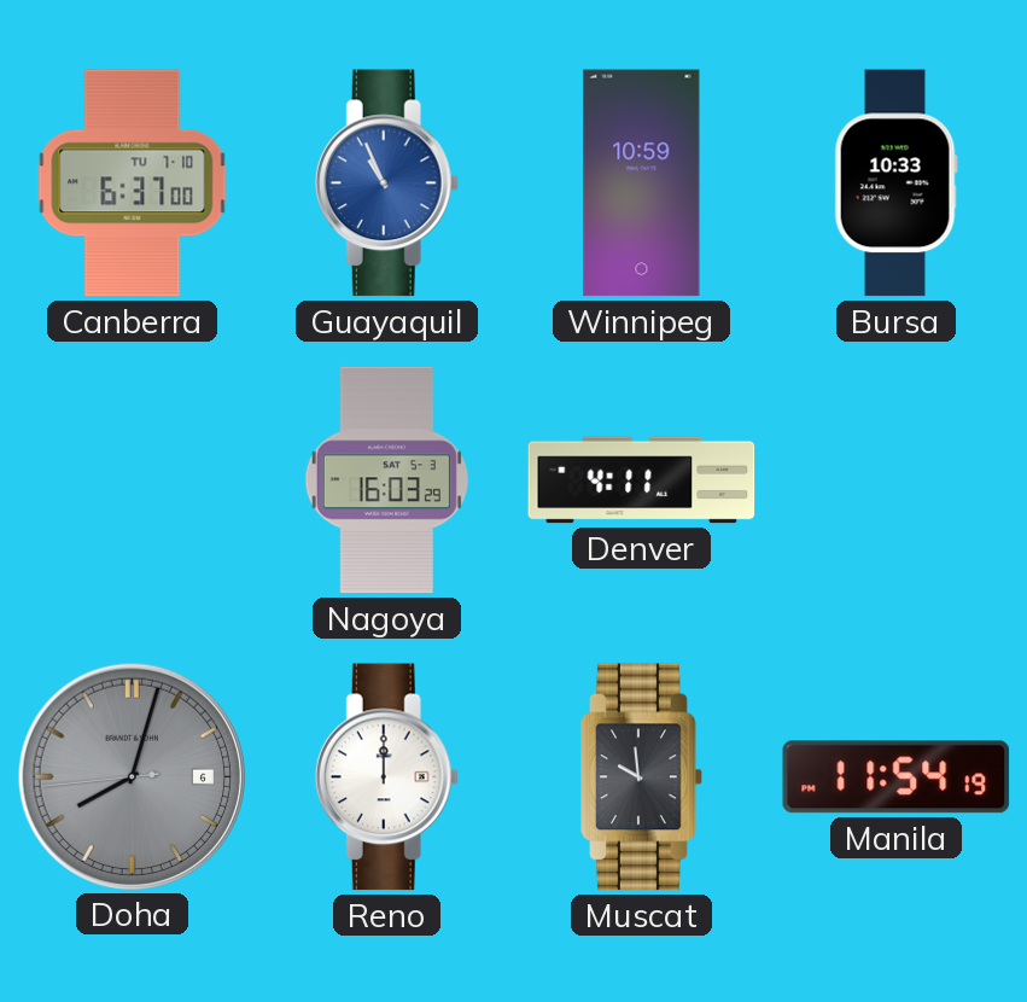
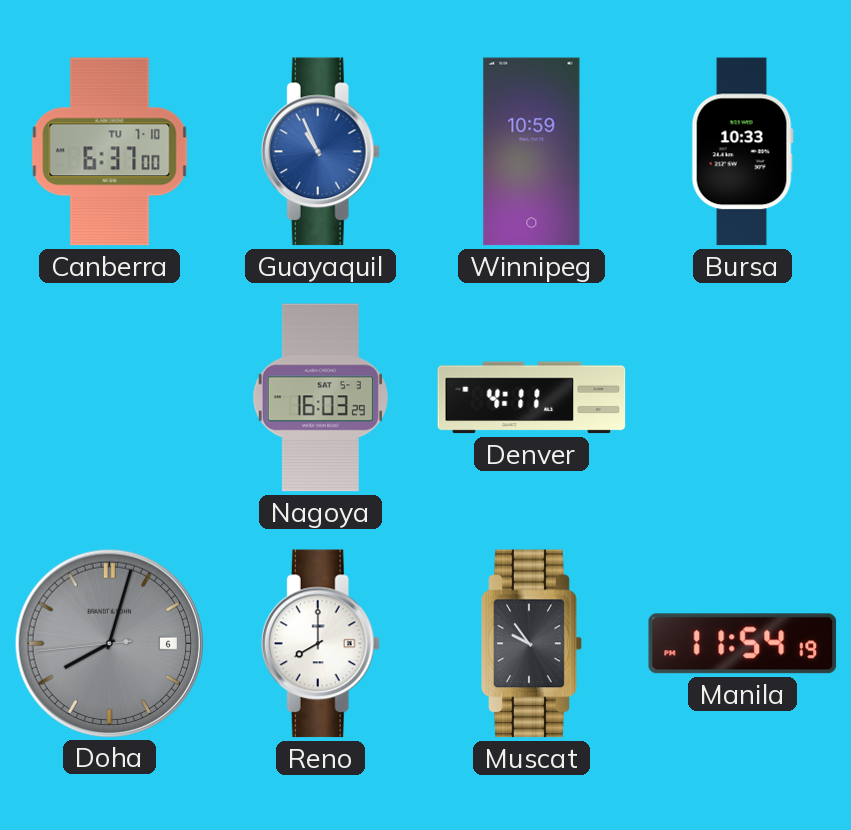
Reno: 12:00 -> 8:00
Muscat: 9:59 -> 9:54
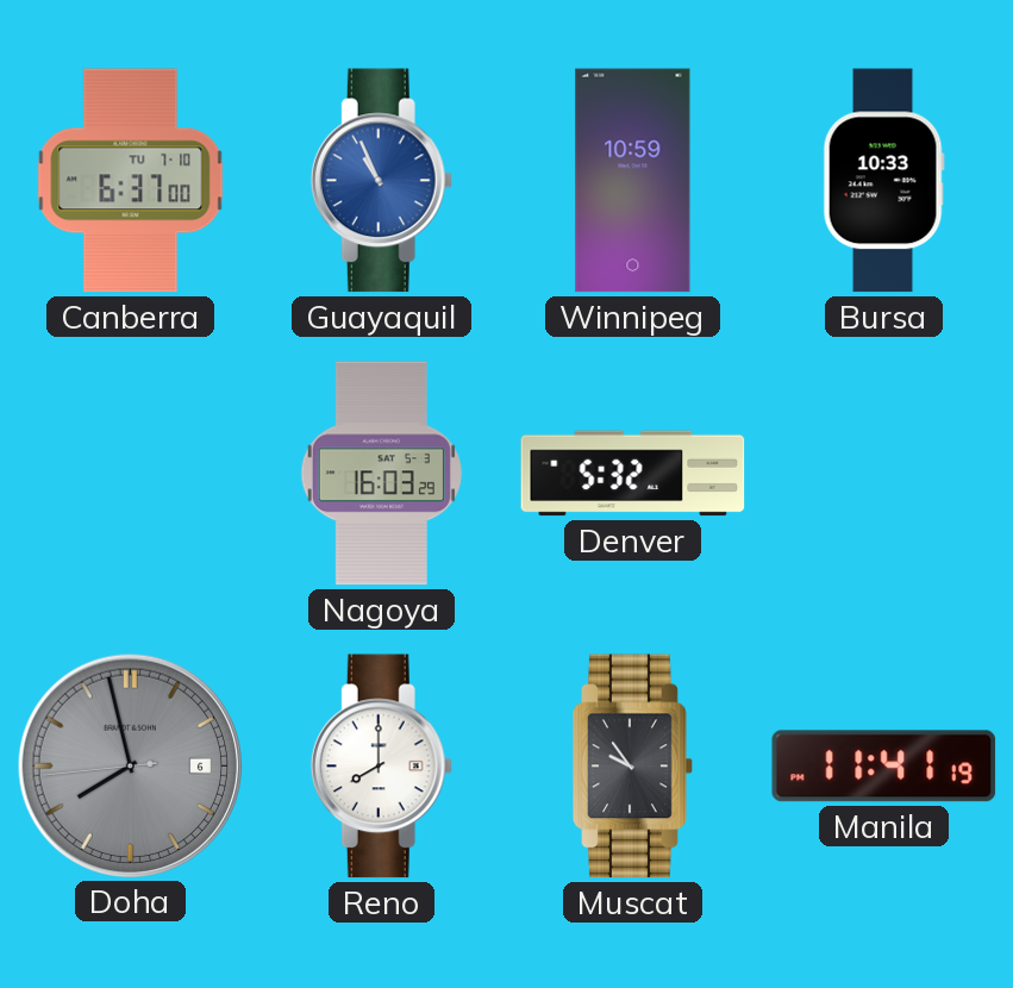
Denver: 4:11 -> 5:32
Doha: 8:02 -> 7:57
Manila: 11:54 -> 11:41
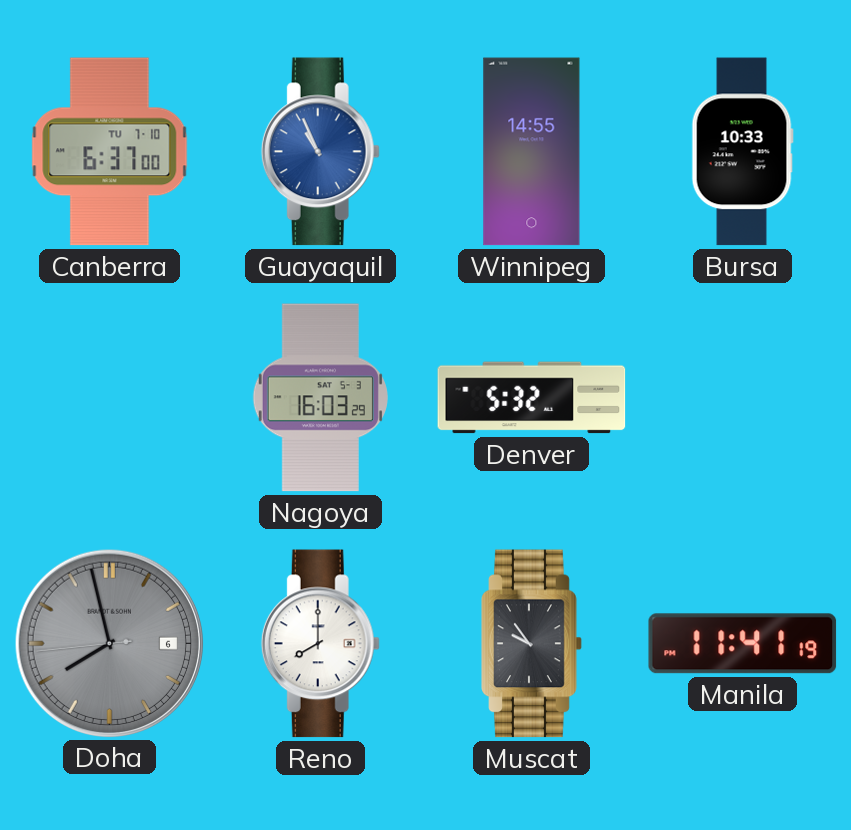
Winnipeg: 10:59 -> 14:55
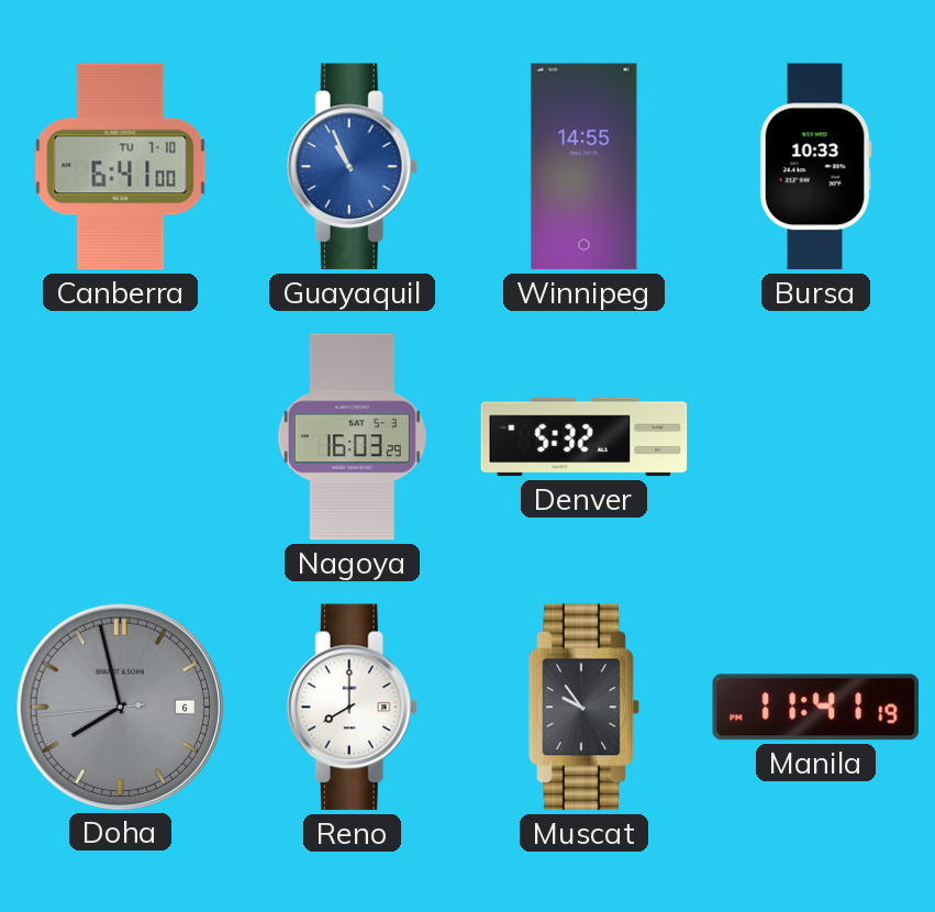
Canberra: 6:37 -> 6:41
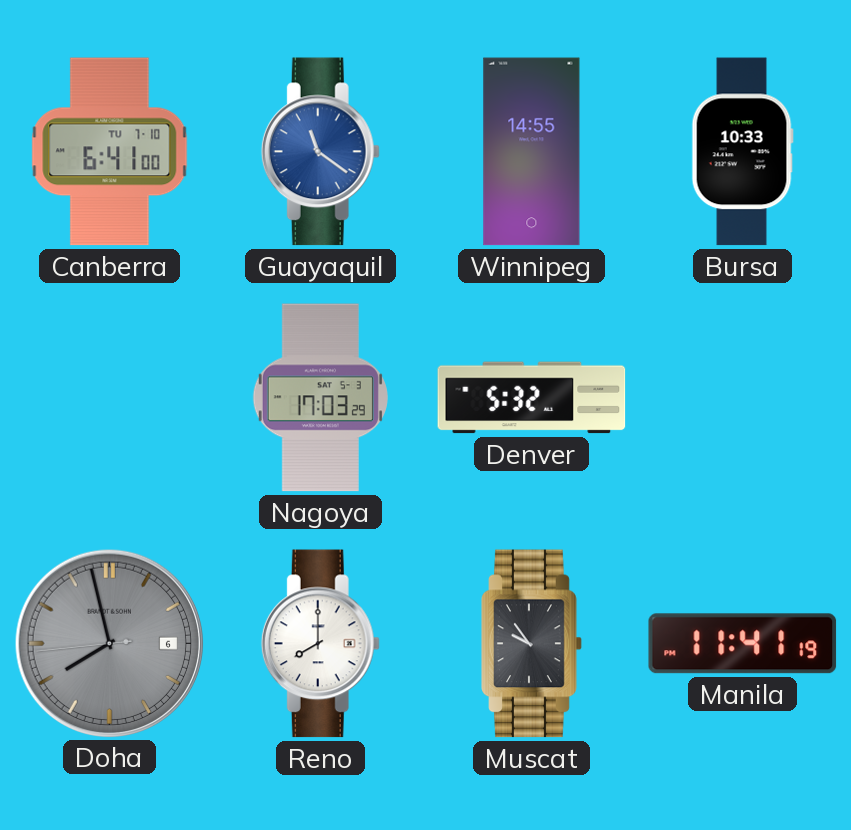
Guayaquil: 10:56 -> 11:21
Nagoya: 16:03 -> 17:03
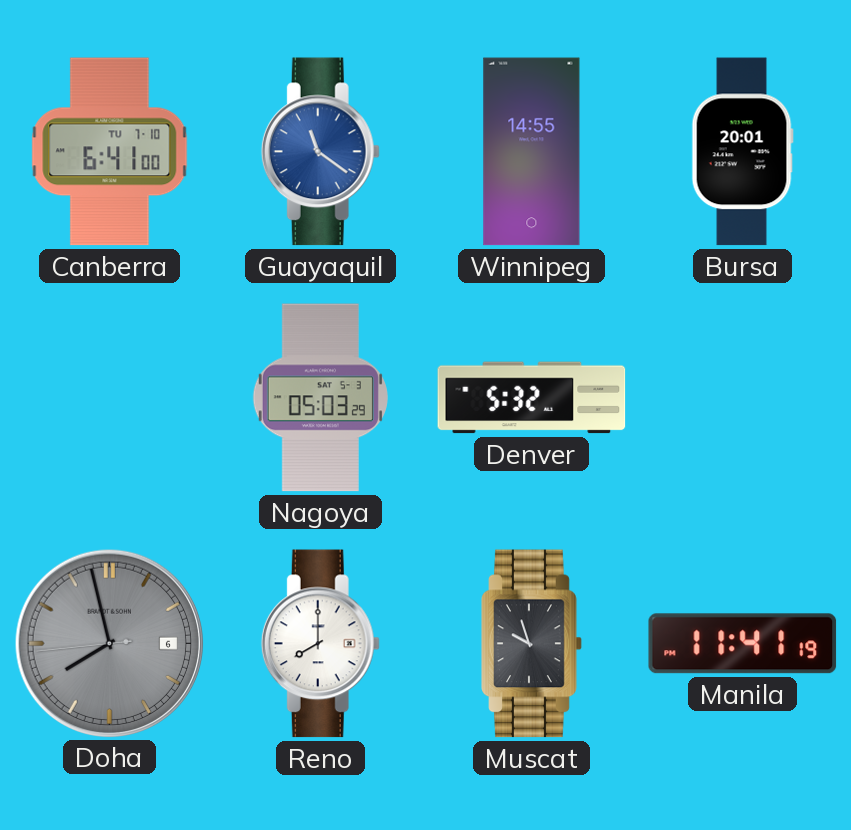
Bursa: 10:33 -> 20:01
Nagoya: 17:03 -> 05:03
Muscat: 9:54 -> 9:57
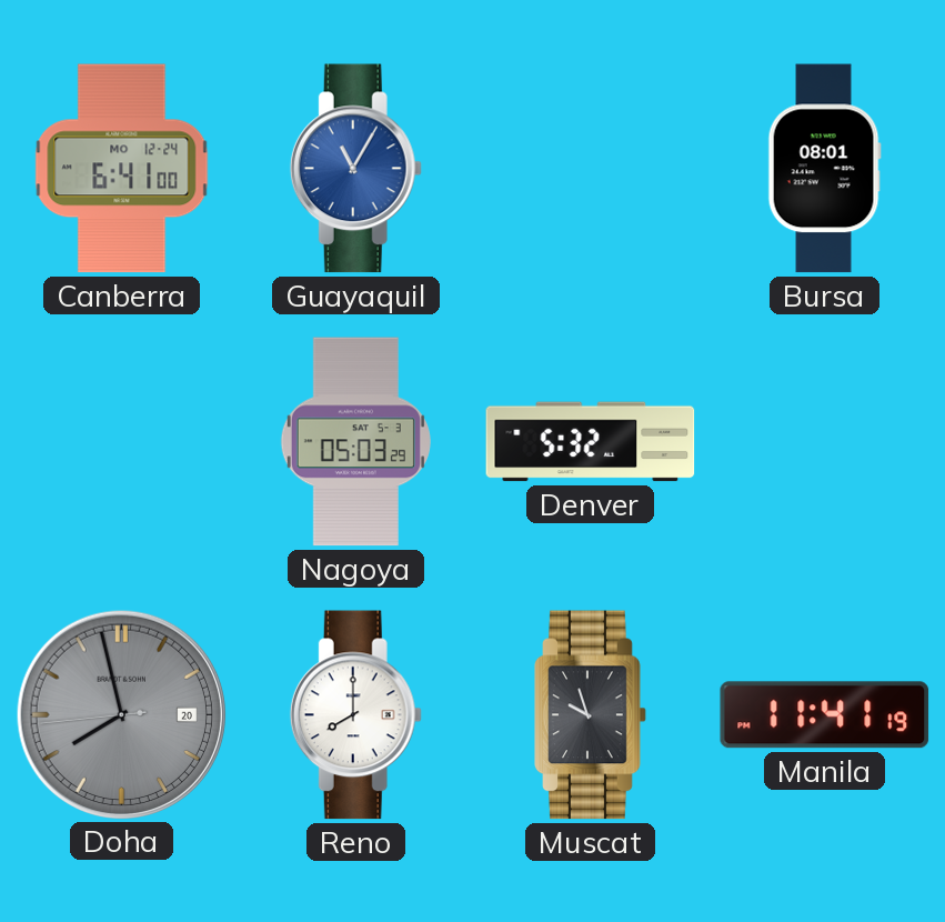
Canberra date: TU 7-10 -> MO 12-24
Guayaquil: 11:21 -> 11:05
Winnipeg: 14:55 -> none
Bursa: 20:01 -> 08:01
Doha date: 6 -> 20
